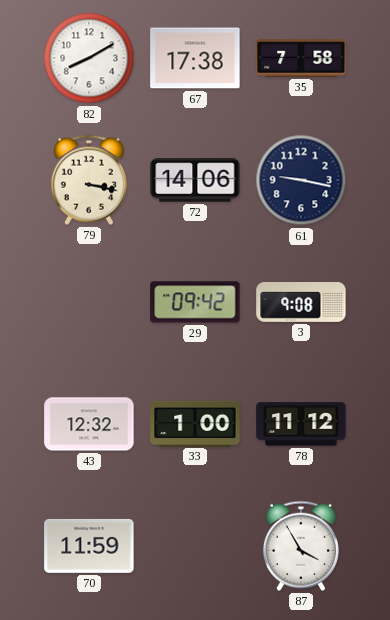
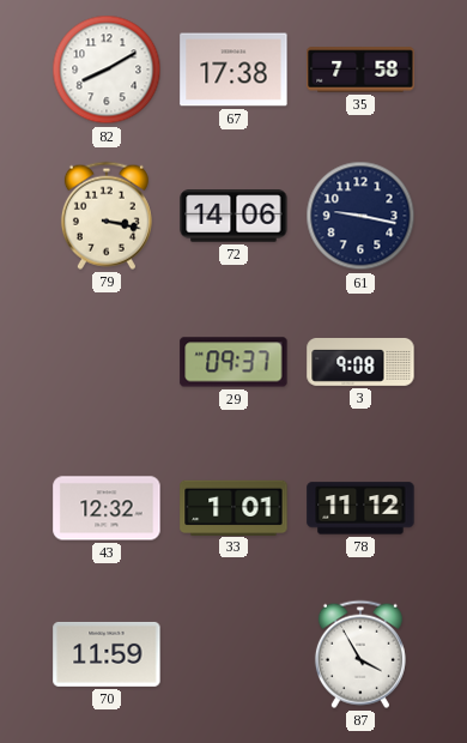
29: 09:42 -> 09:37
33: 1:00 -> 1:01
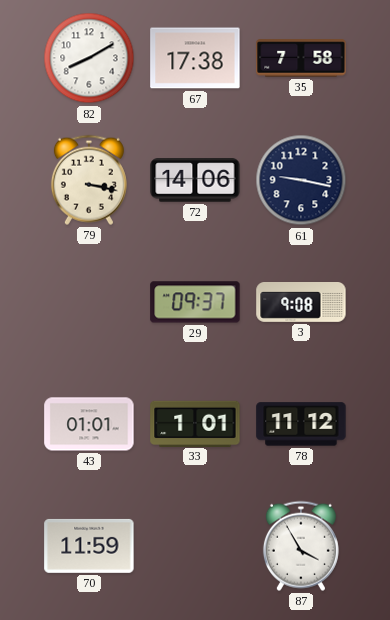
43: 12:32 -> 01:01
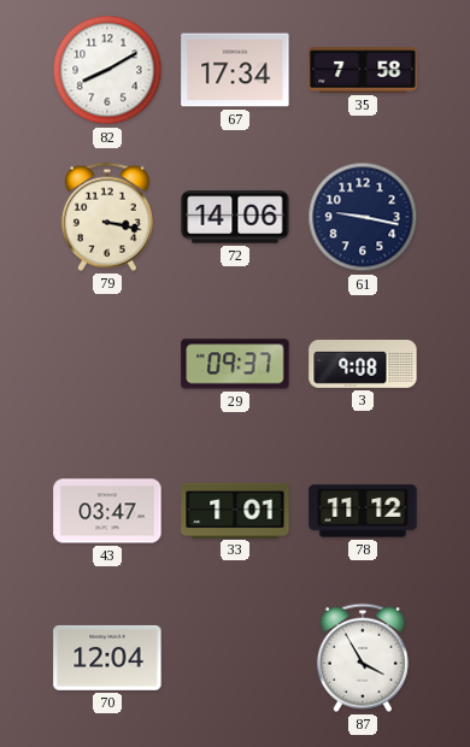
67: 17:38 -> 17:34
43: 01:01 -> 03:47
70: 11:59 -> 12:04
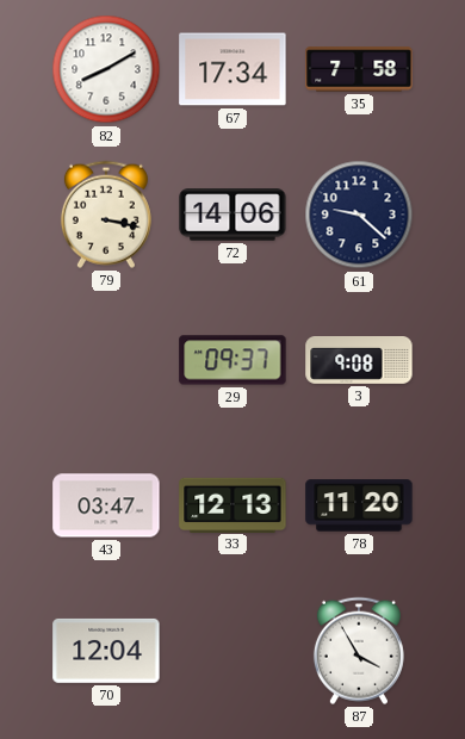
61: 9:17 -> 9:22
33: 1:01 -> 12:13
78: 11:12 -> 11:20
